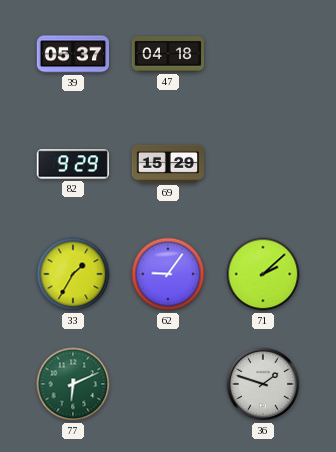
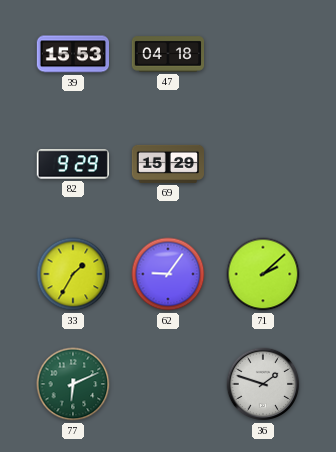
39: 05:37 -> 15:53
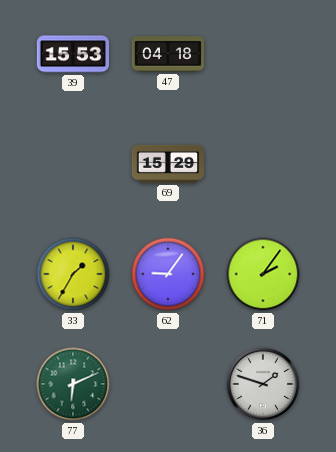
82: 9:29 -> none
71: 2:08 -> 2:06
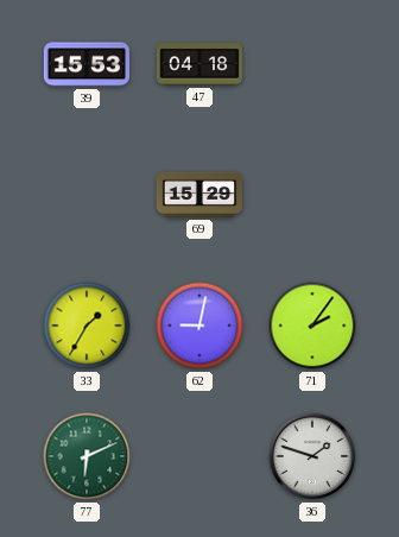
62: 9:06 -> 9:02
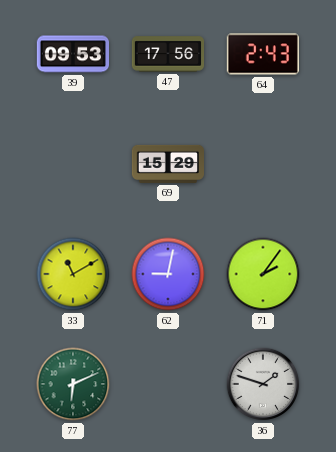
39: 15:53 -> 09:53
47: 04:18 -> 17:56
64: none -> 2:43
33: 1:35 -> 11:10
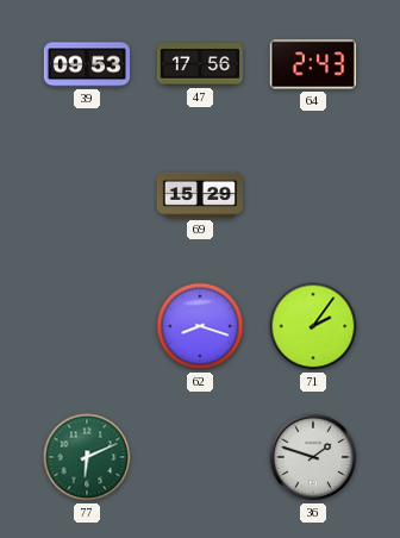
33: 11:10 -> none
62: 9:02 -> 8:18
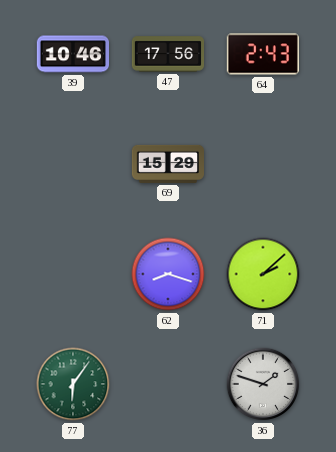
39: 09:53 -> 10:46
71: 2:06 -> 2:08
77: 6:11 -> 6:06
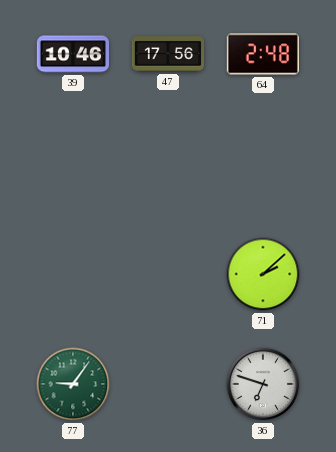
64: 2:43 -> 2:48
69: 15:29 -> none
62: 8:18 -> none
77: 6:06 -> 9:06
36: 1:48 -> 6:48
